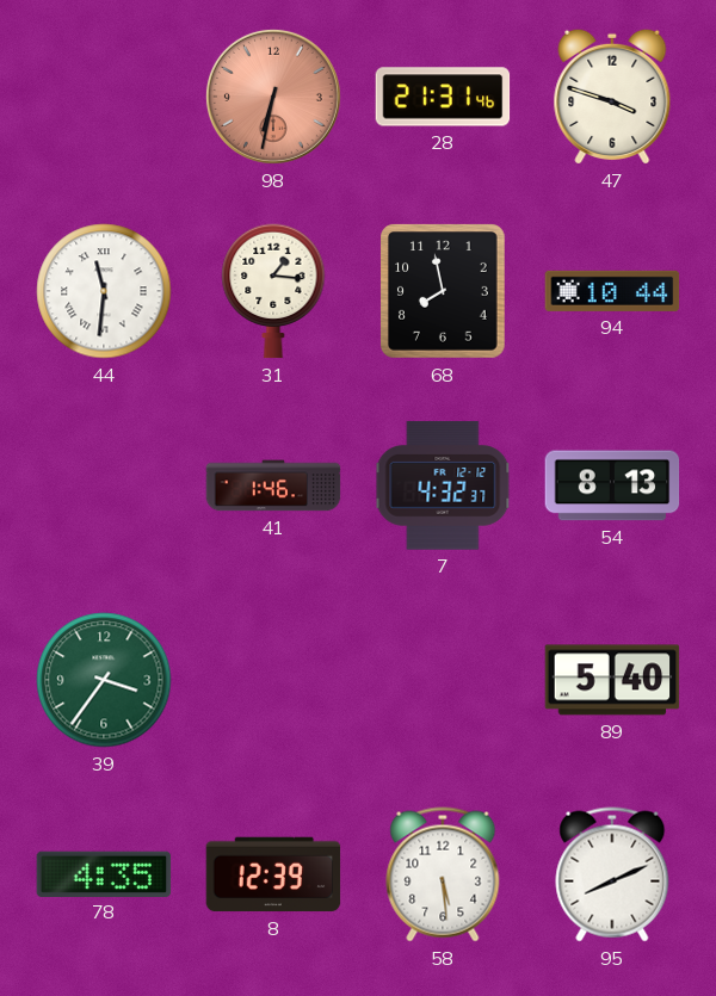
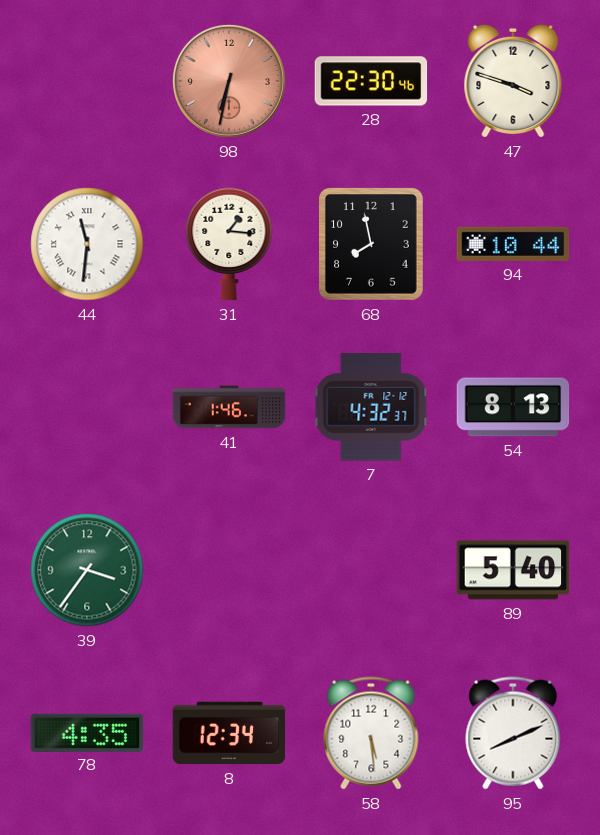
28: 21:31 -> 22:30
8: 12:39 -> 12:34
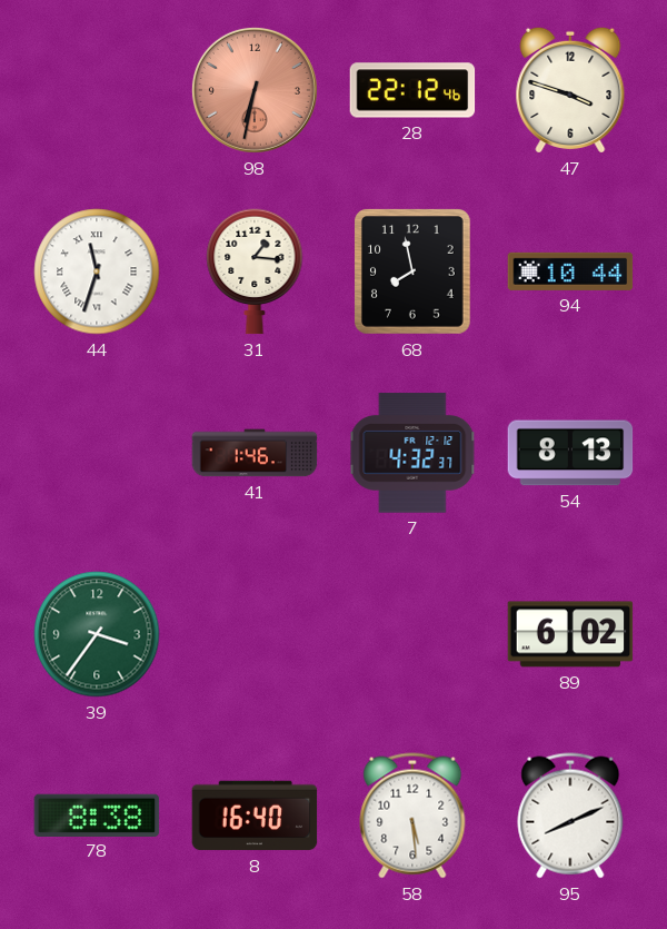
28: 22:30 -> 22:12
44: 11:31 -> 11:33
89: 5:40 -> 6:02
78: 4:35 -> 8:38
8: 12:34 -> 16:40
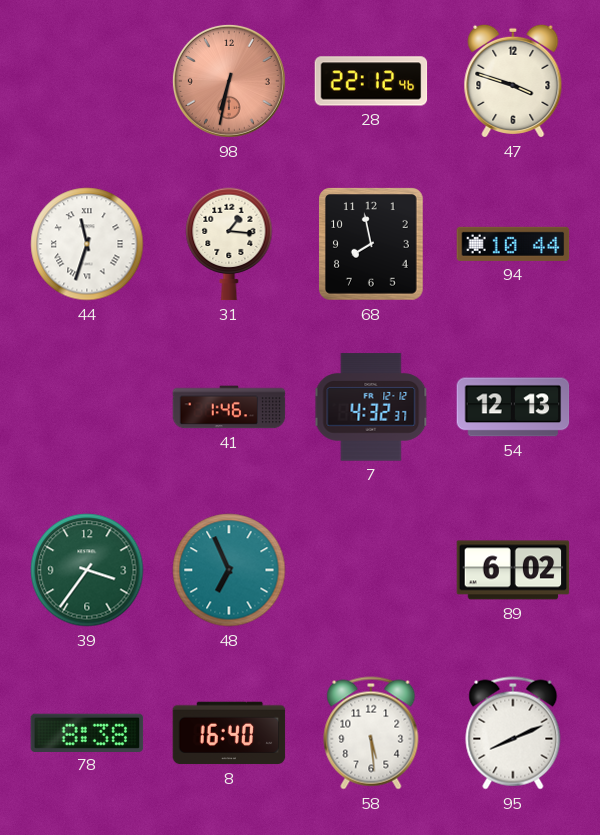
54: 8:13 -> 12:13
48: none -> 6:56
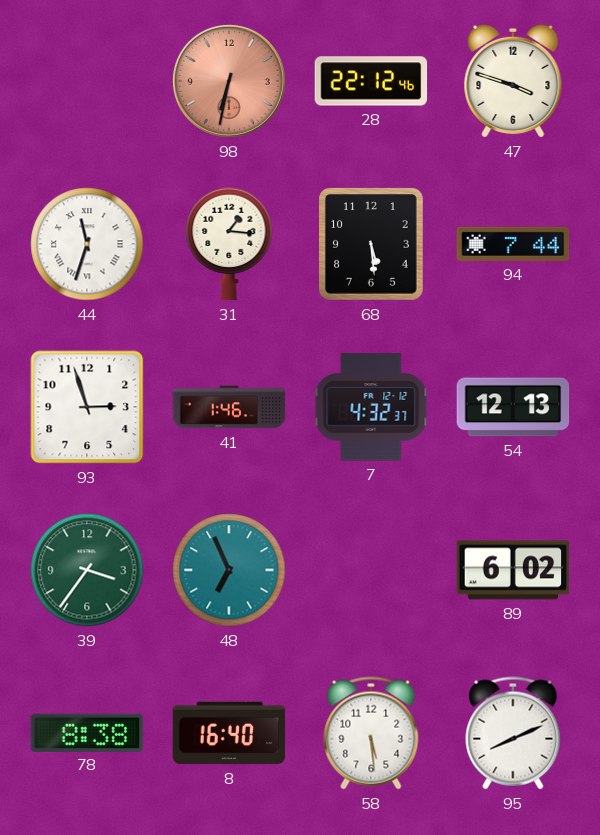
68: 7:58 -> 5:29
94: 10:44 -> 7:44
93: none -> 2:57
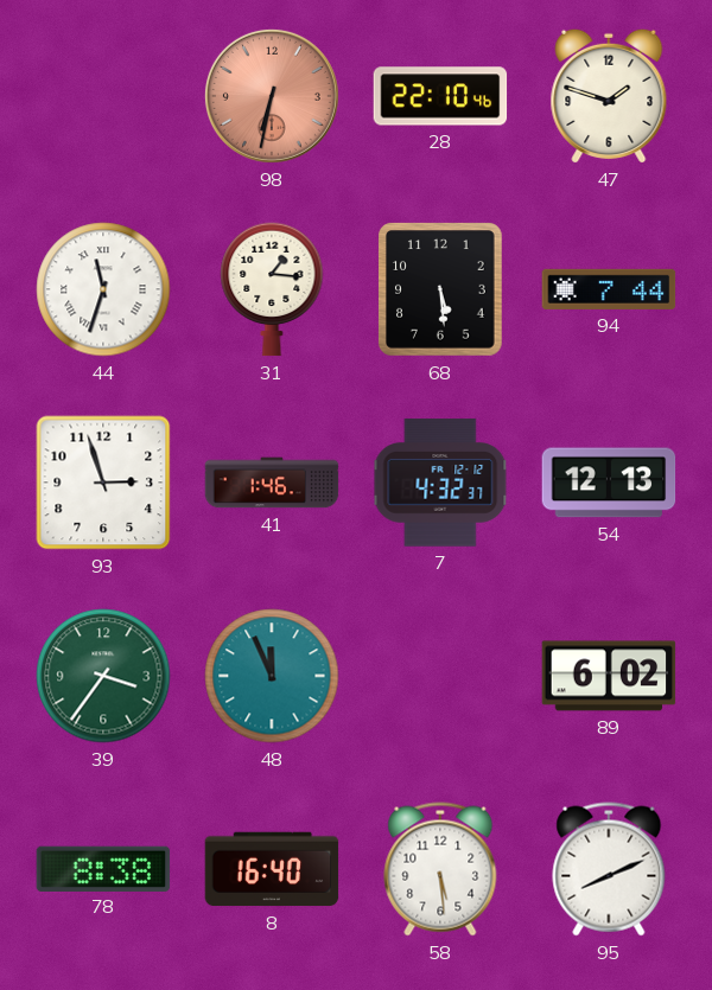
28: 22:12 -> 22:10
47: 3:48 -> 1:48
48: 6:56 -> 11:56
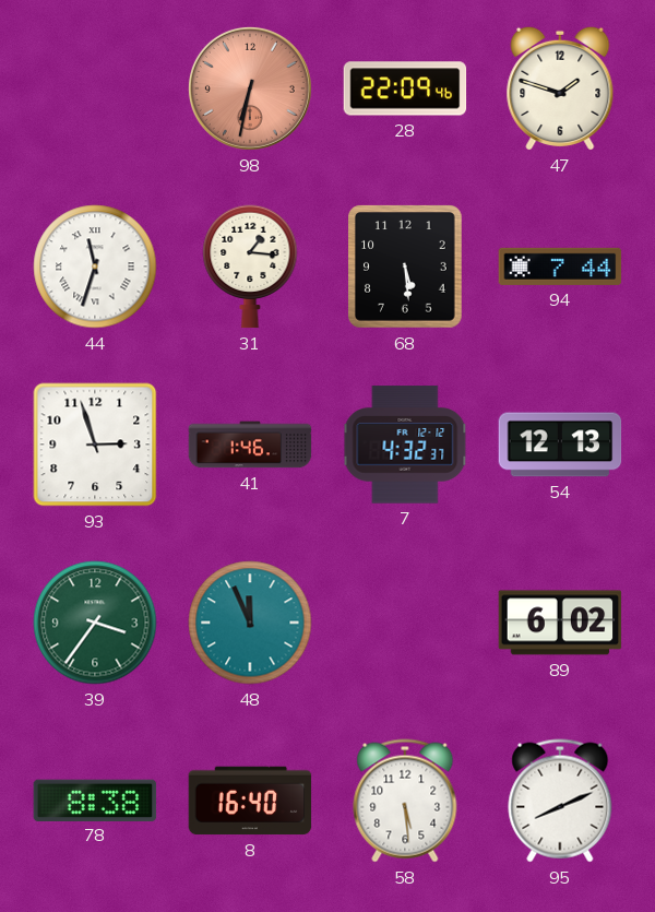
28: 22:10 -> 22:09
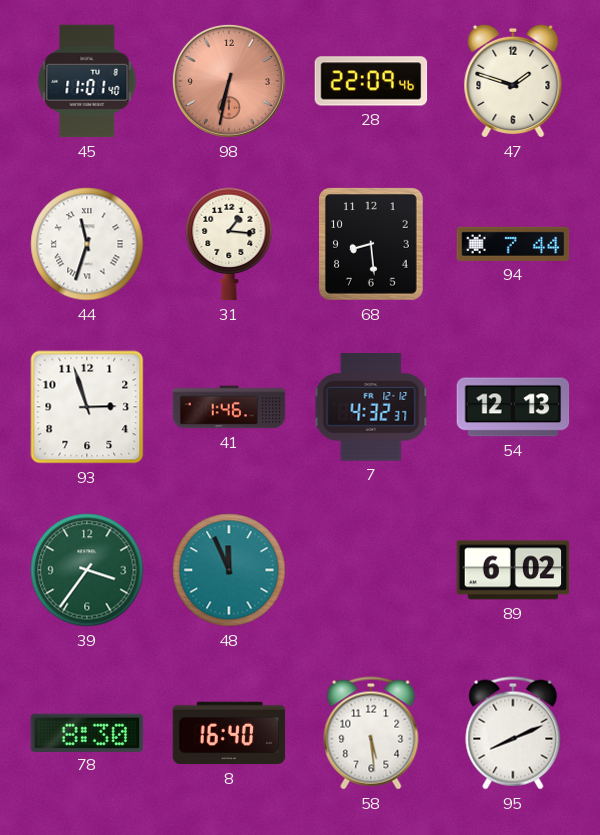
45: none -> 11:01
68: 5:29 -> 8:29
78: 8:38 -> 8:30
